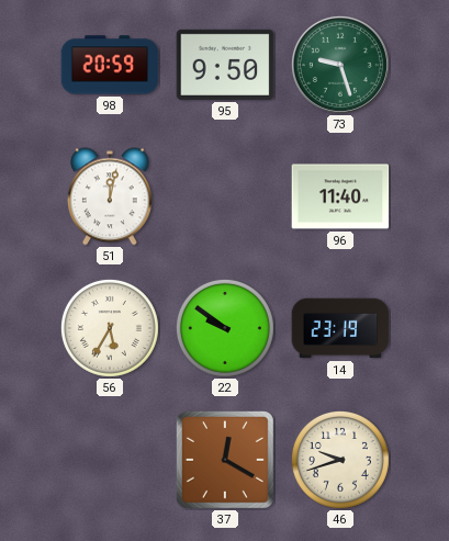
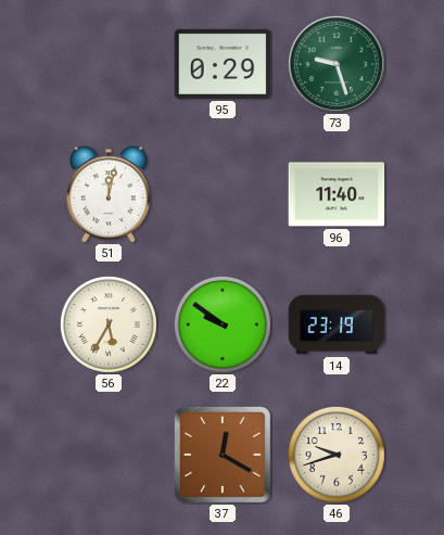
98: 20:59 -> none
95: 9:50 -> 0:29
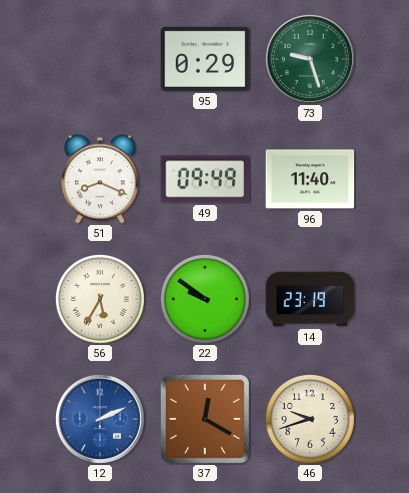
51: 12:02 -> 8:19
49: none -> 09:49
12: none -> 2:11
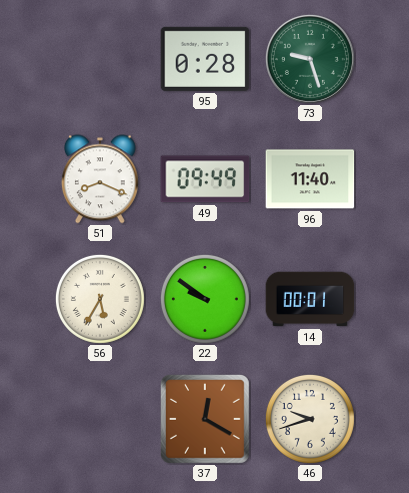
95: 0:29 -> 0:28
14: 23:19 -> 00:01
12: 2:11 -> none
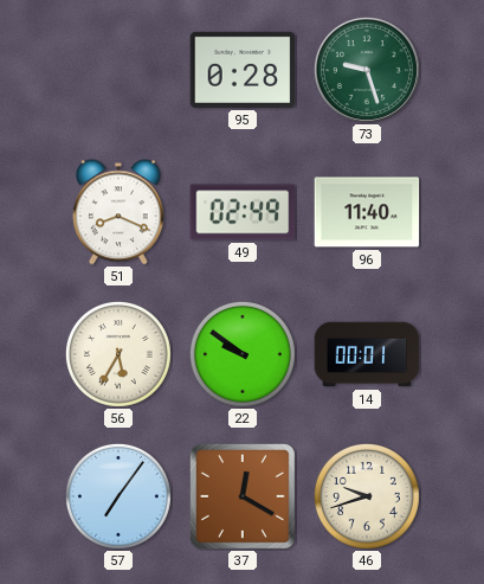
49: 09:49 -> 02:49
57: none -> 7:06
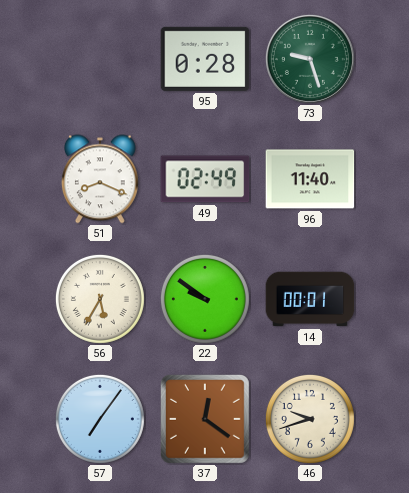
37: 12:20 -> 12:21
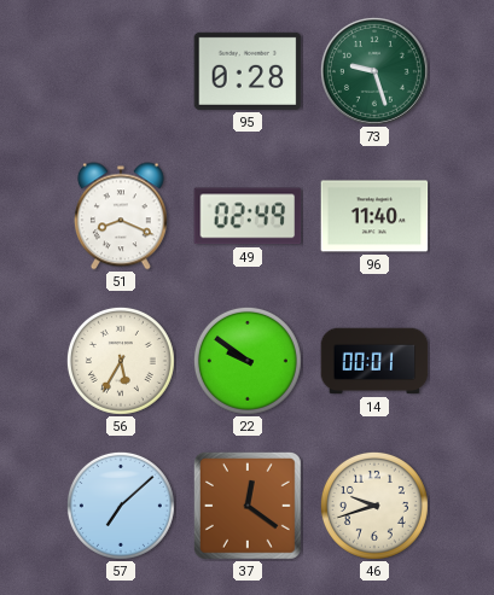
57: 7:06 -> 7:08
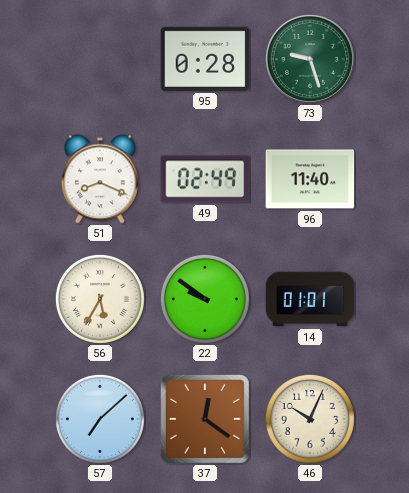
14: 00:01 -> 01:01
46: 9:42 -> 10:04
